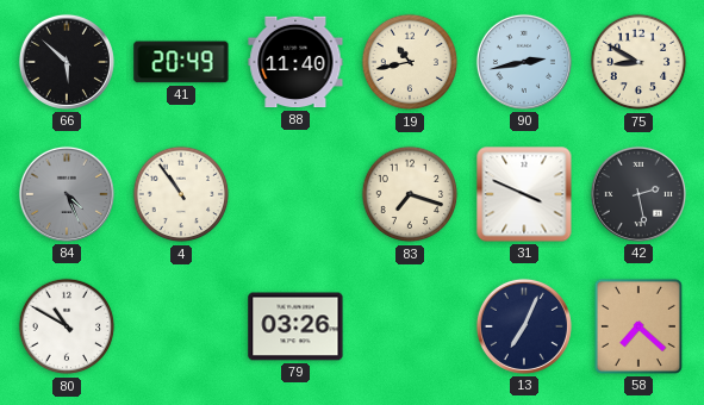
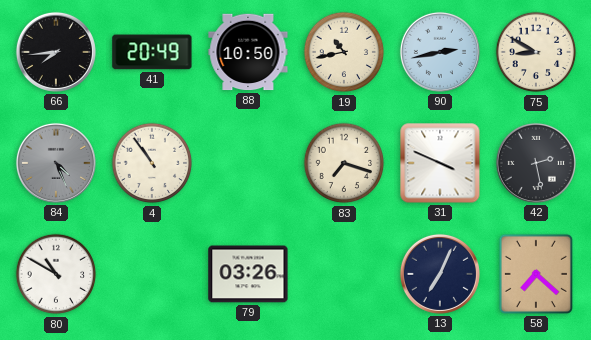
66: 5:52 -> 7:44
88: 11:40 -> 10:50
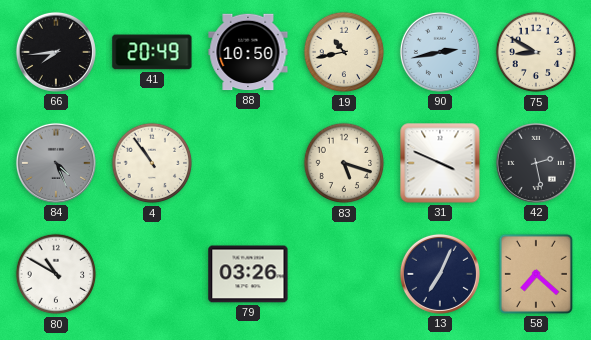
83: 7:18 -> 5:18
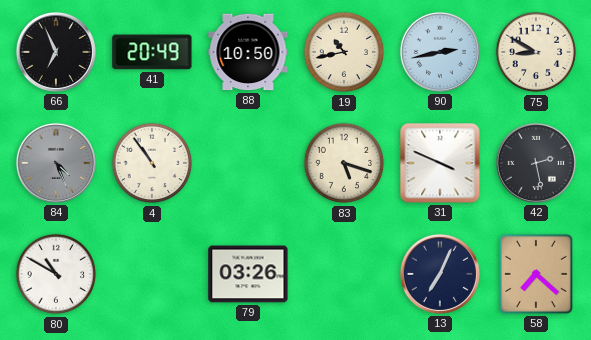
66: 7:44 -> 6:56
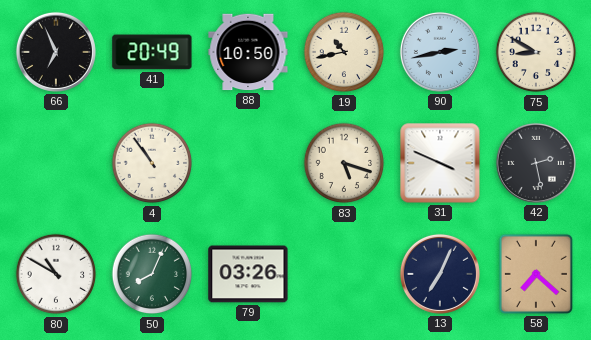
84: 4:26 -> none
50: none -> 8:04
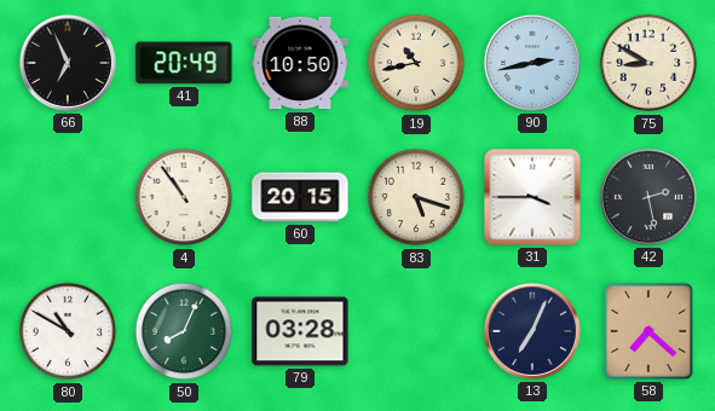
60: none -> 20:15
31: 3:49 -> 3:45
79: 03:26 -> 03:28
